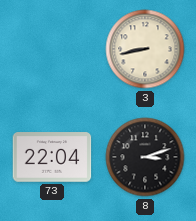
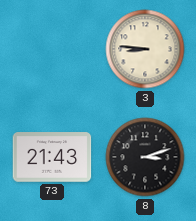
3: 8:43 -> 8:46
73: 22:04 -> 21:43
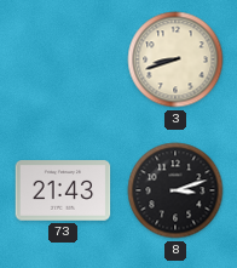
3: 8:46 -> 8:42
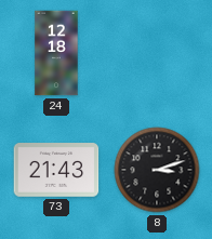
24: none -> 12:18
3: 8:42 -> none
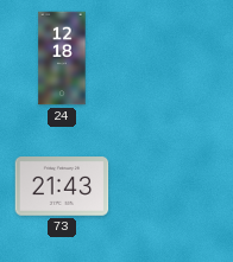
8: 3:12 -> none
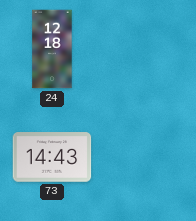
73: 21:43 -> 14:43
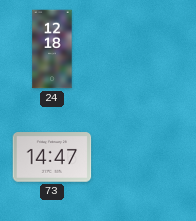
73: 14:43 -> 14:47
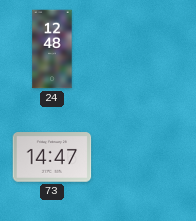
24: 12:18 -> 12:48
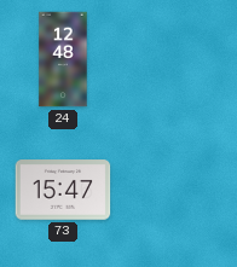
73: 14:47 -> 15:47
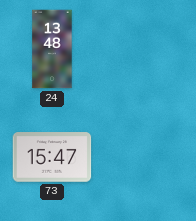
24: 12:48 -> 13:48
